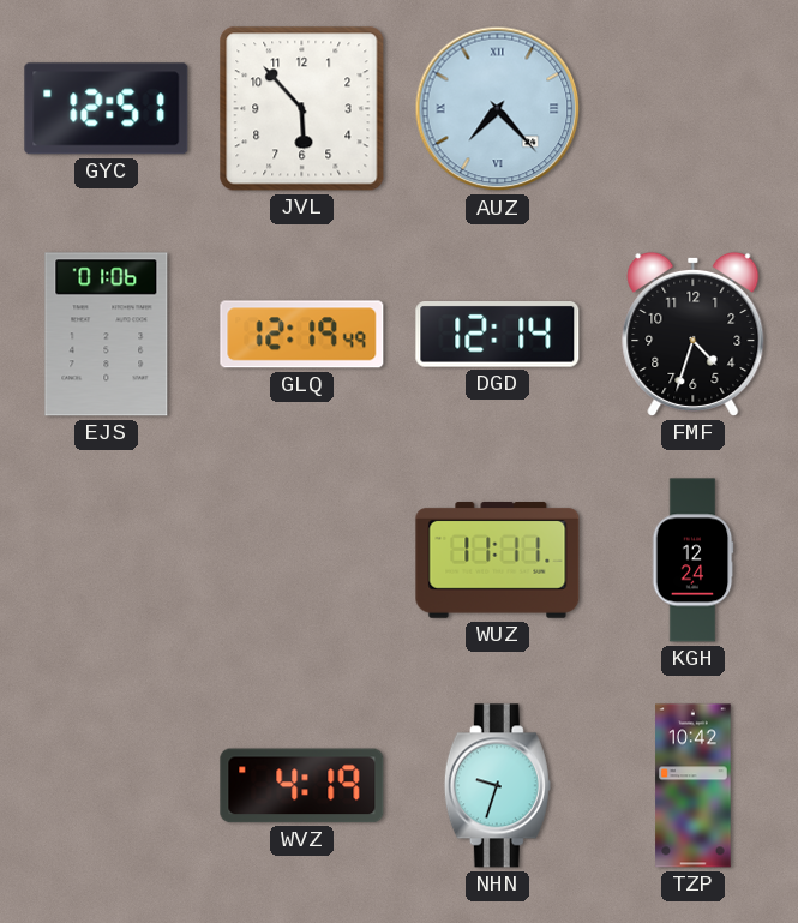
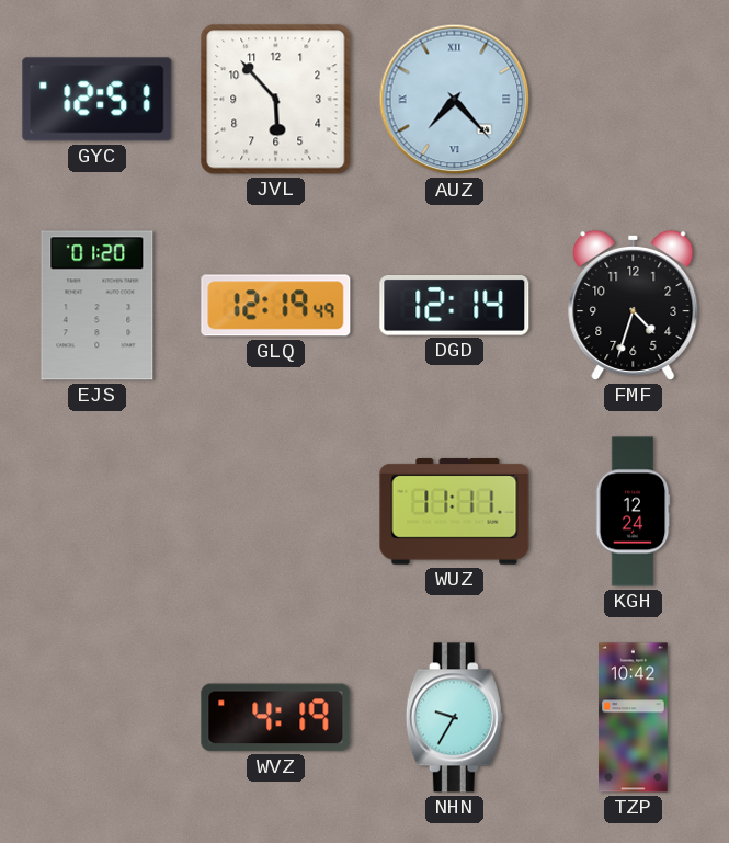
EJS: 01:06 -> 01:20
NHN: 9:33 -> 9:35
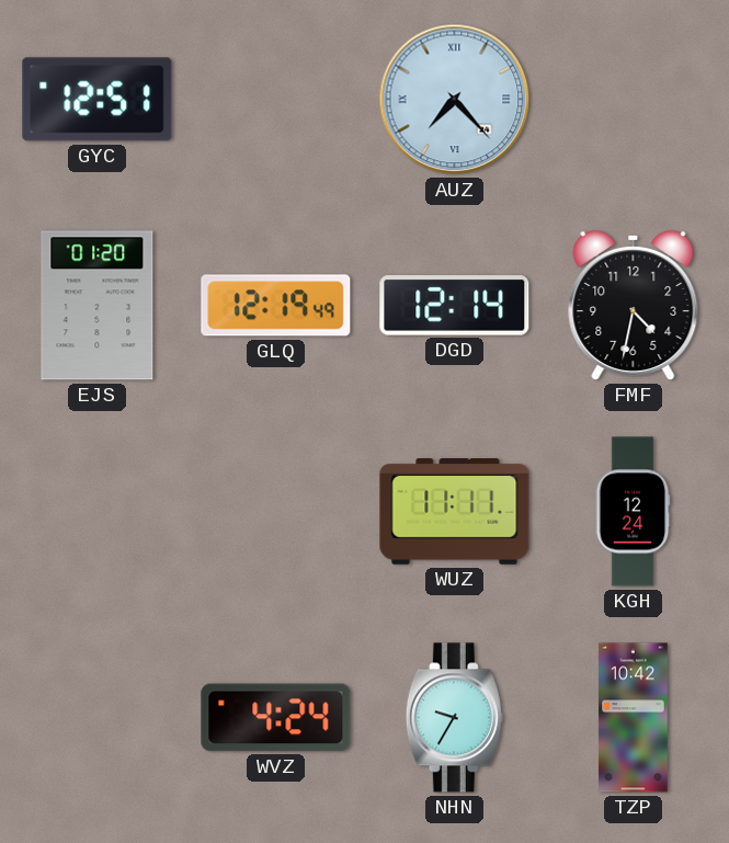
JVL: 5:53 -> none
FMF: 4:33 -> 4:32
WVZ: 4:19 -> 4:24
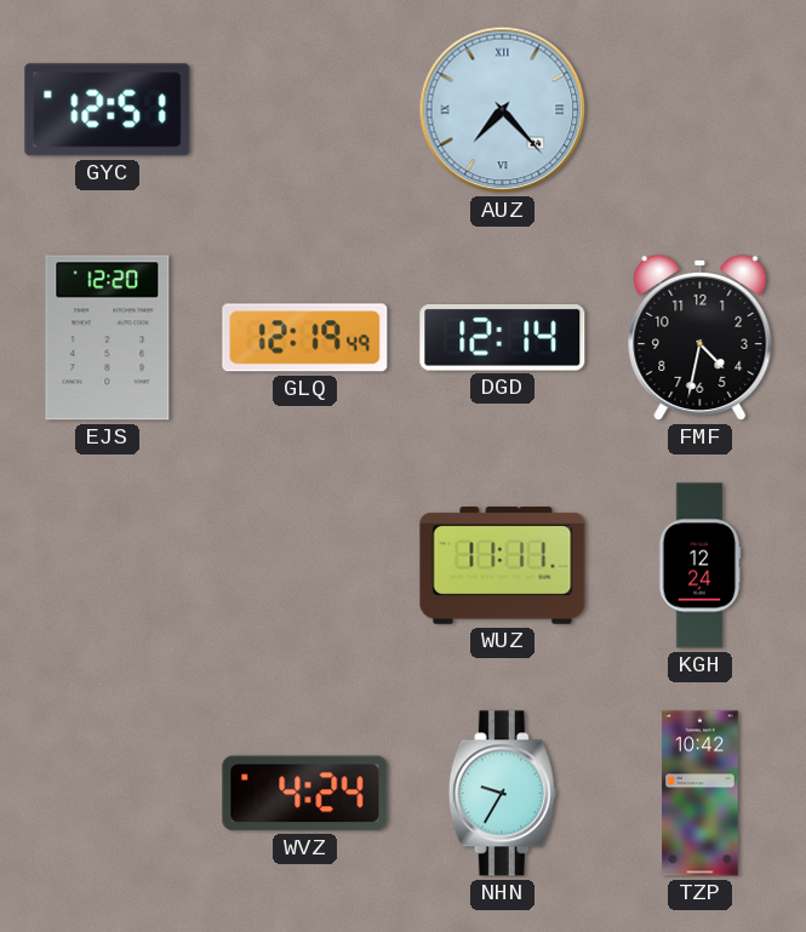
EJS: 01:20 -> 12:20
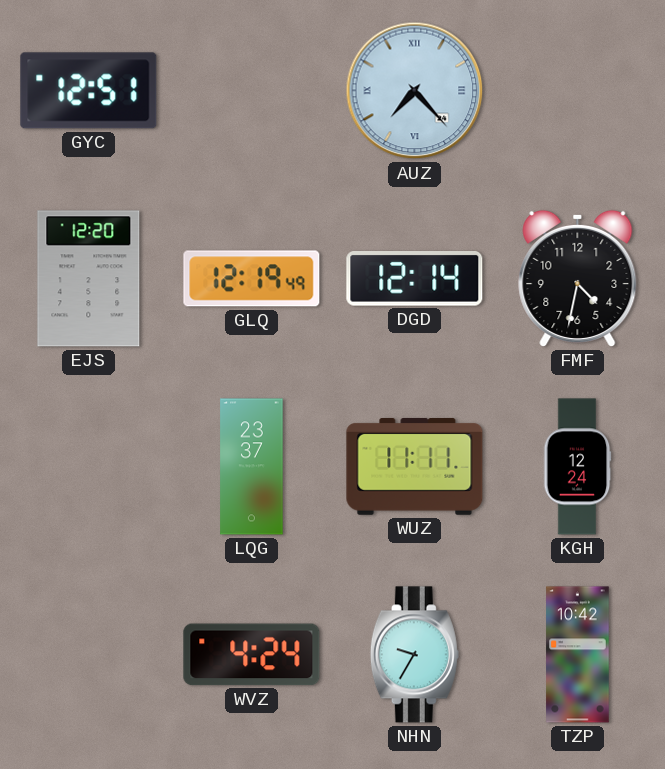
LQG: none -> 23:37
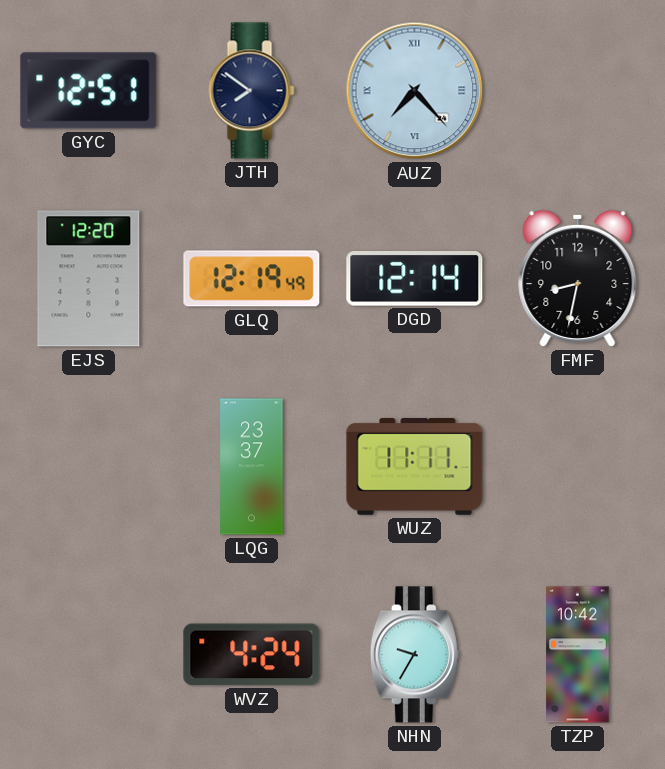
JTH: none -> 7:51
FMF: 4:32 -> 8:32
KGH: 12:24 -> none
